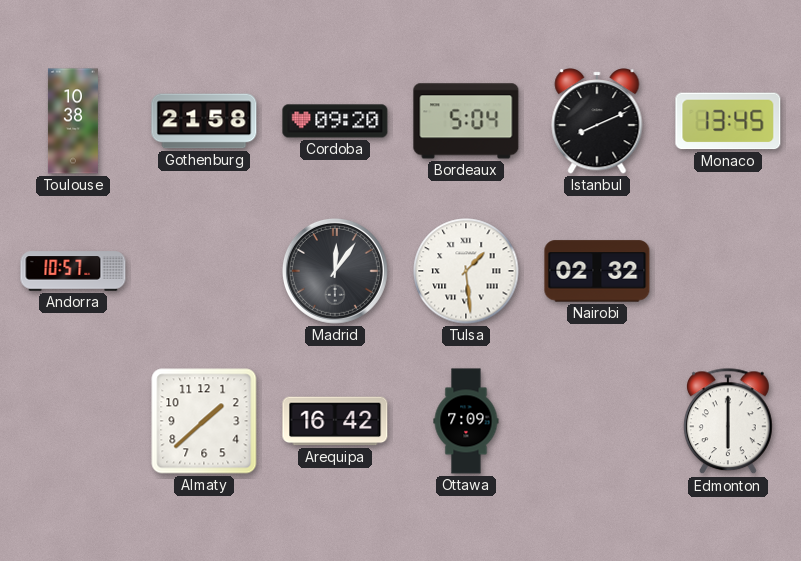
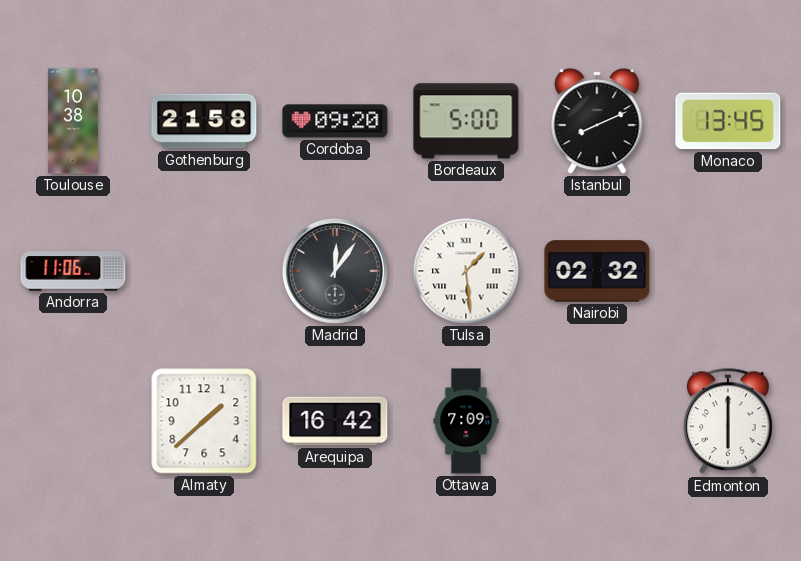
Bordeaux: 5:04 -> 5:00
Andorra: 10:57 -> 11:06
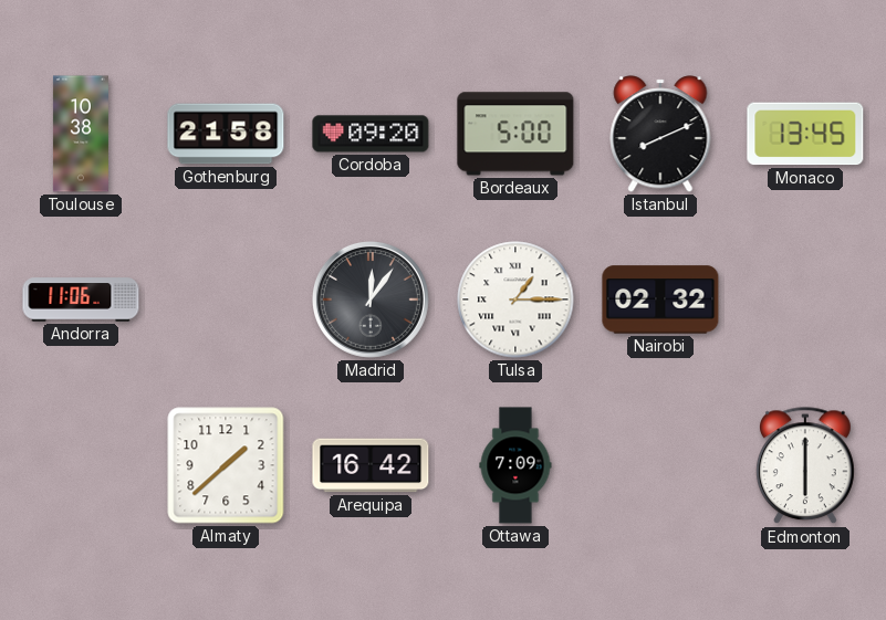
Tulsa: 1:29 -> 1:15
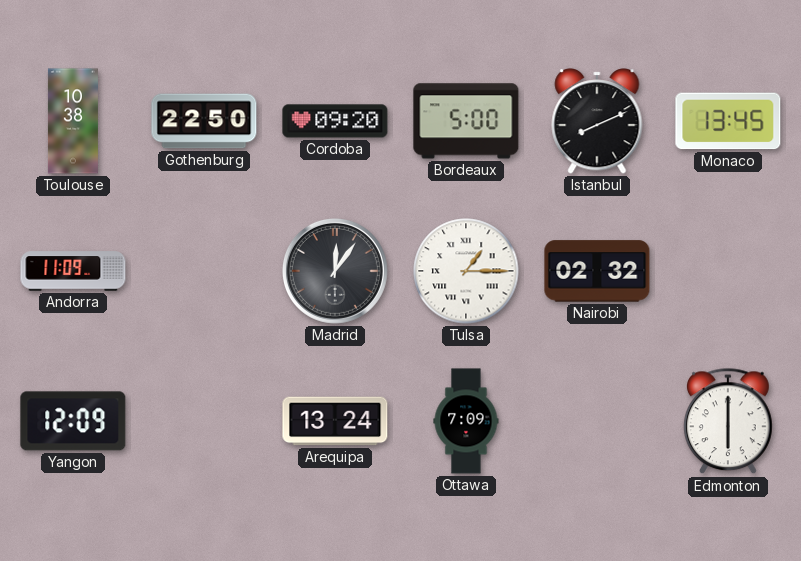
Gothenburg: 21:58 -> 22:50
Andorra: 11:06 -> 11:09
Yangon: none -> 12:09
Almaty: 1:38 -> none
Arequipa: 16:42 -> 13:24
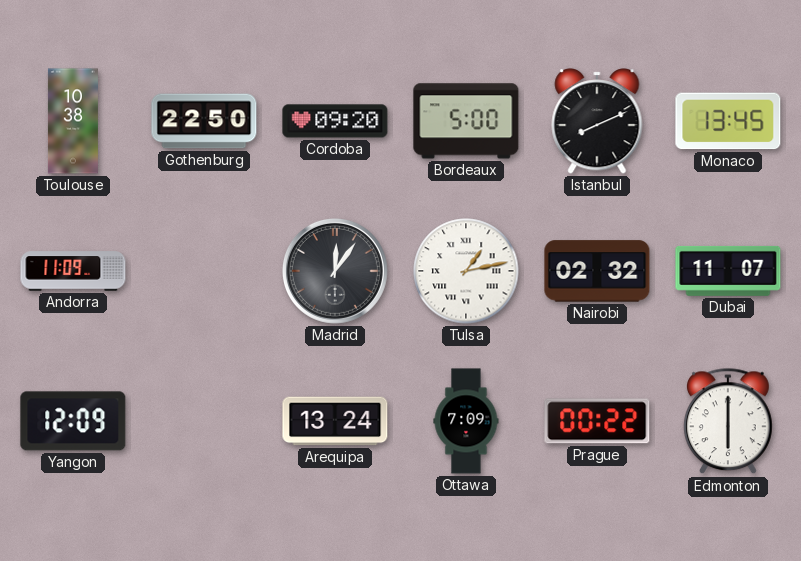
Tulsa: 1:15 -> 1:13
Dubai: none -> 11:07
Prague: none -> 00:22
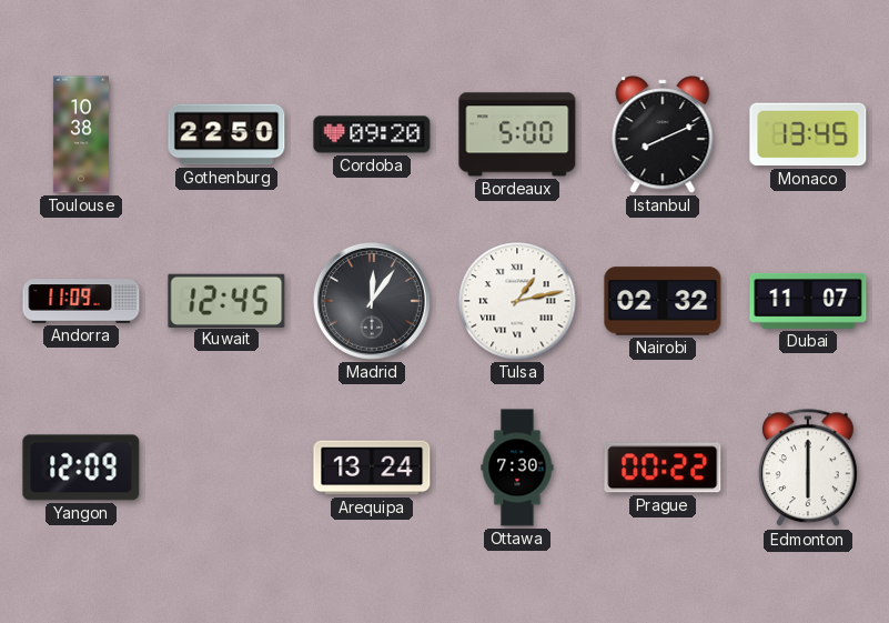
Kuwait: none -> 12:45
Ottawa: 7:09 -> 7:30
